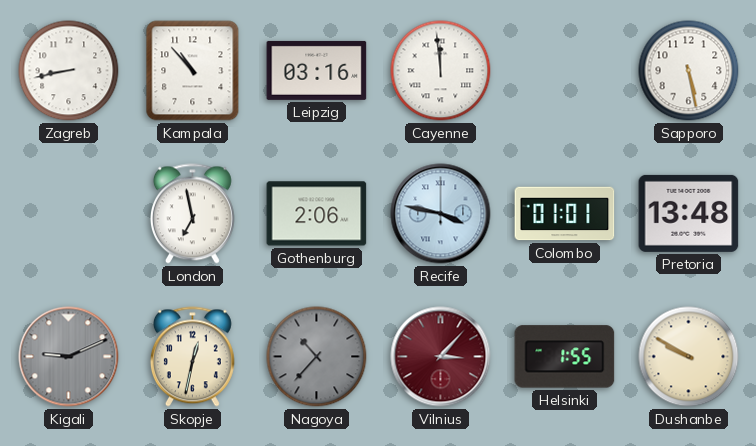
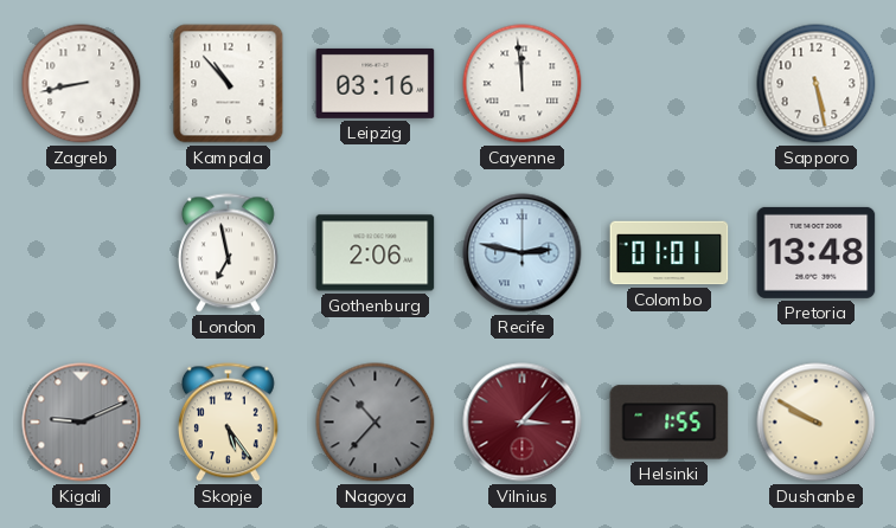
Recife: 3:47 -> 2:47
Skopje: 12:32 -> 5:24
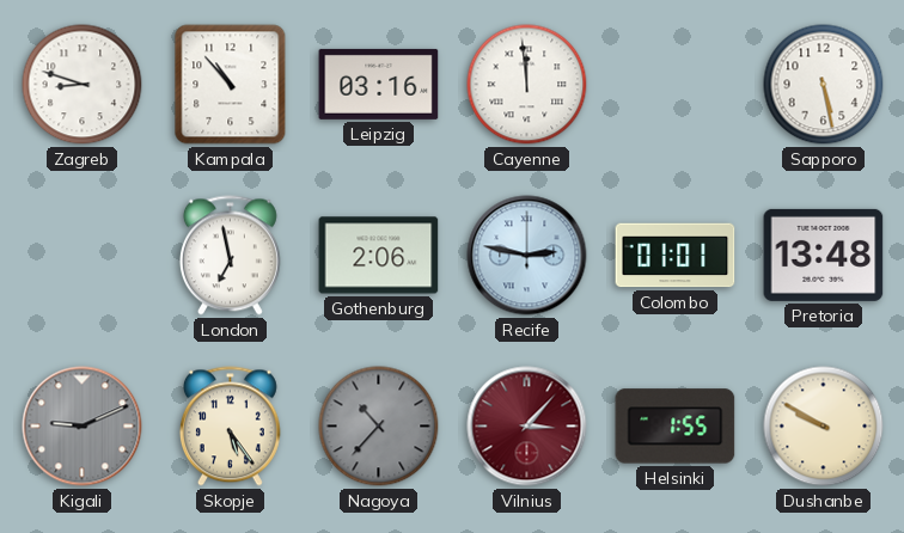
Zagreb: 8:43 -> 8:48
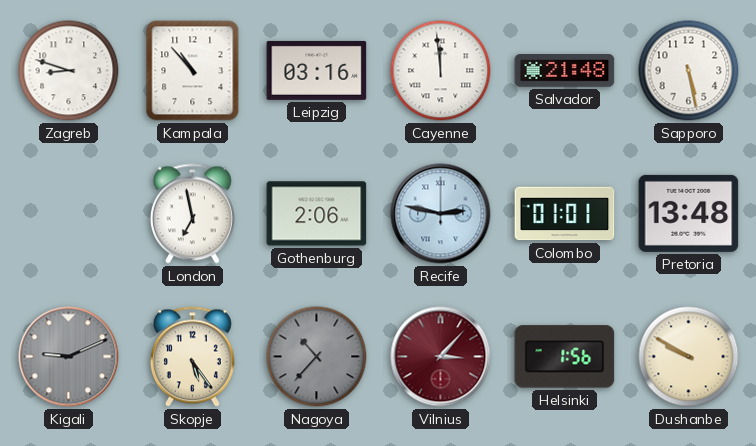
Salvador: none -> 21:48
Helsinki: 1:55 -> 1:56
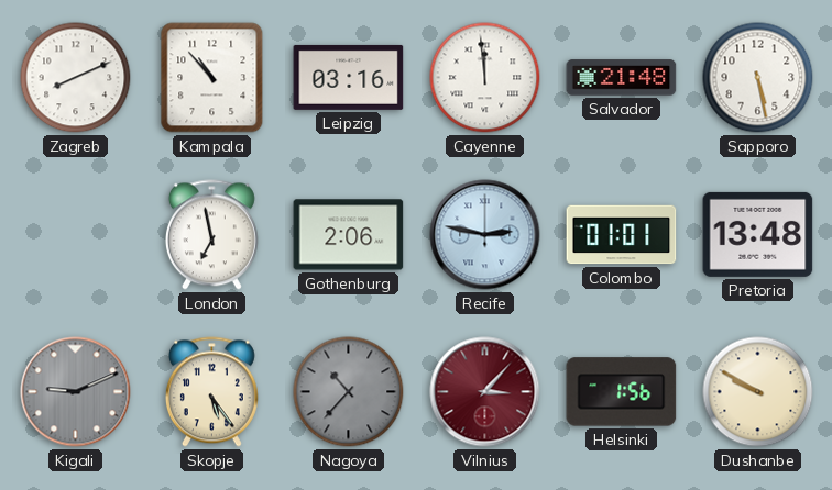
Zagreb: 8:48 -> 8:11
